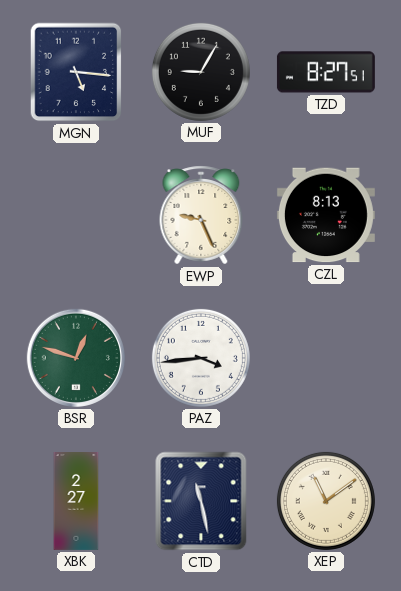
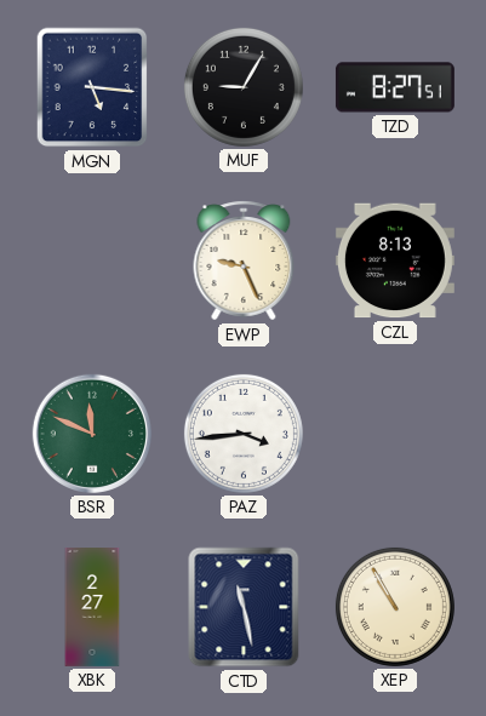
BSR: 12:48 -> 11:49
XEP: 11:09 -> 10:55
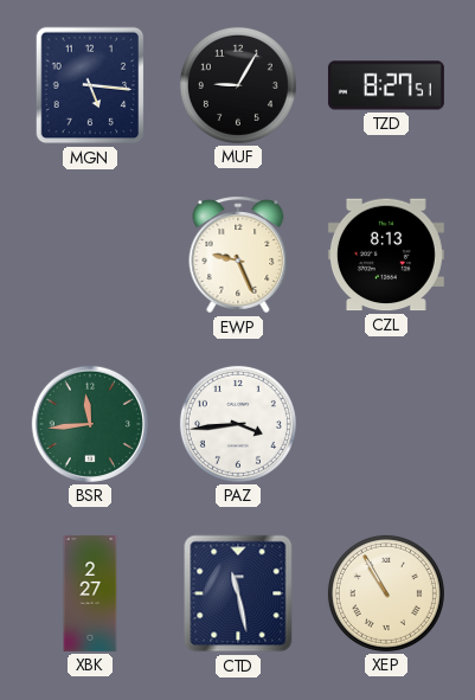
BSR: 11:49 -> 11:44
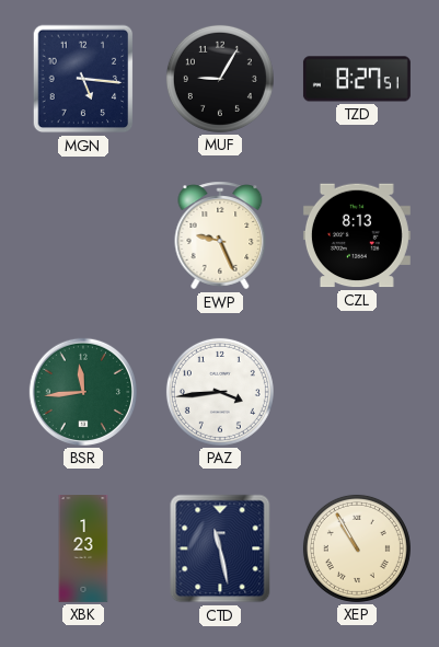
XBK: 2:27 -> 1:23
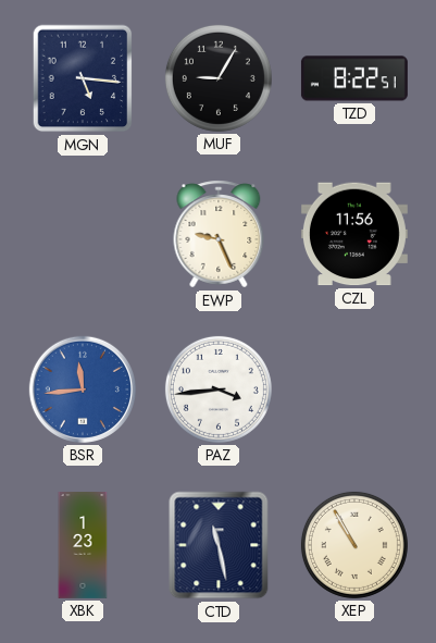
TZD: 8:27 -> 8:22
CZL: 8:13 -> 11:56
BSR dial: green -> blue
